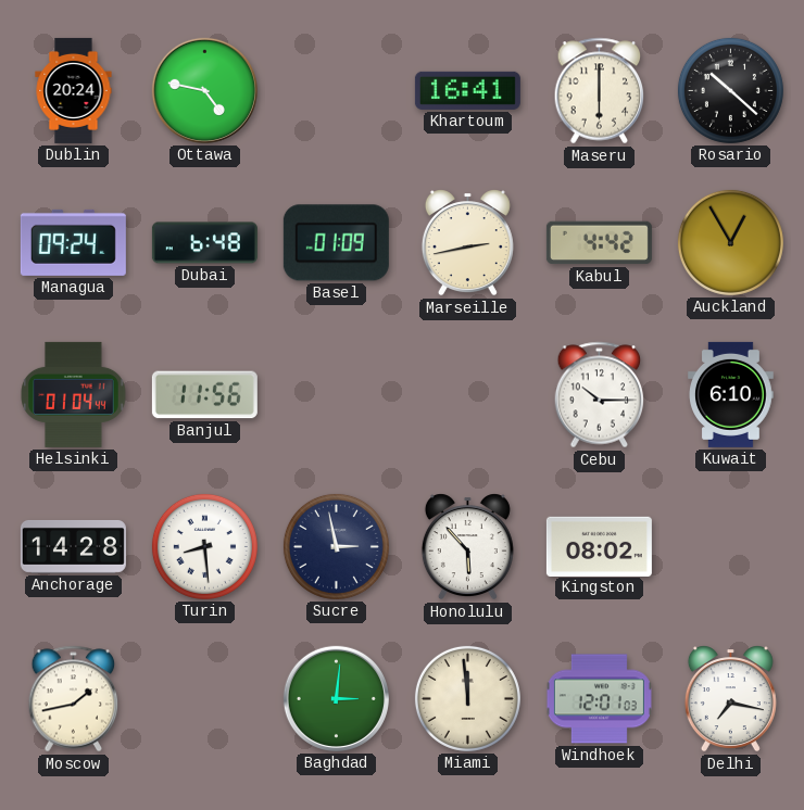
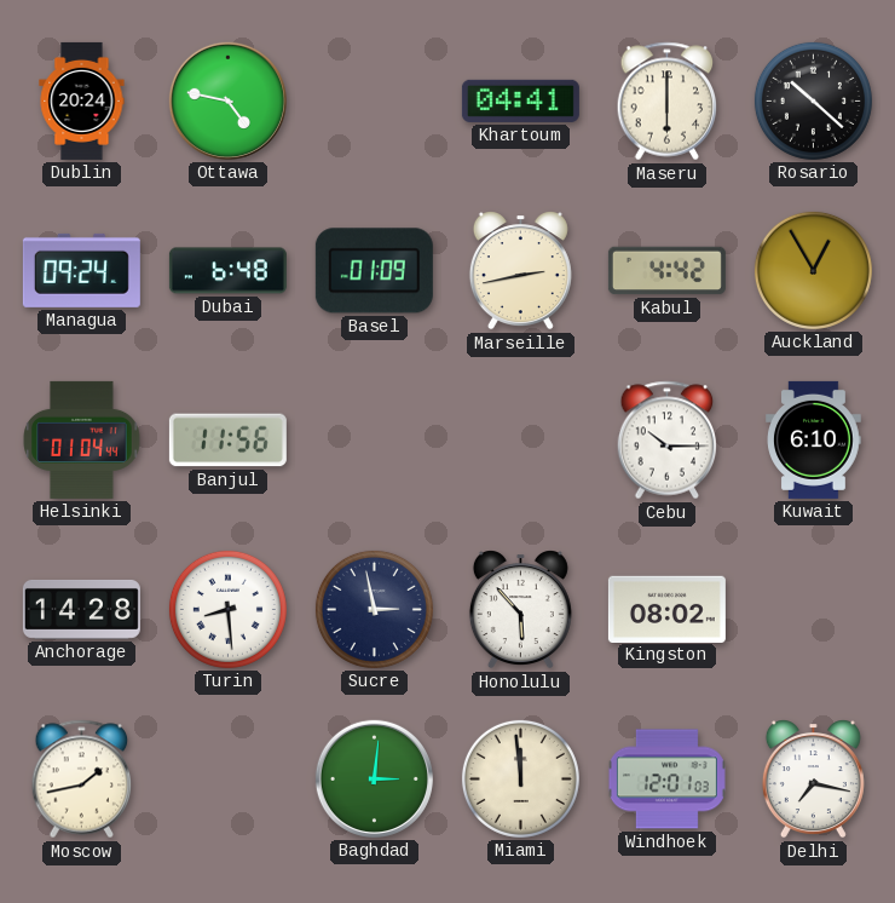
Khartoum: 16:41 -> 04:41
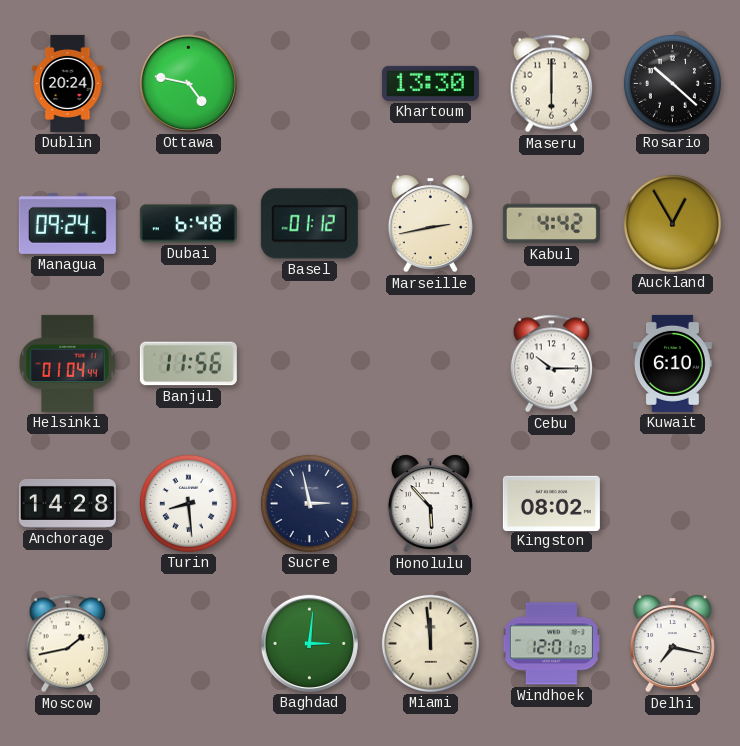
Khartoum: 04:41 -> 13:30
Basel: 01:09 -> 01:12
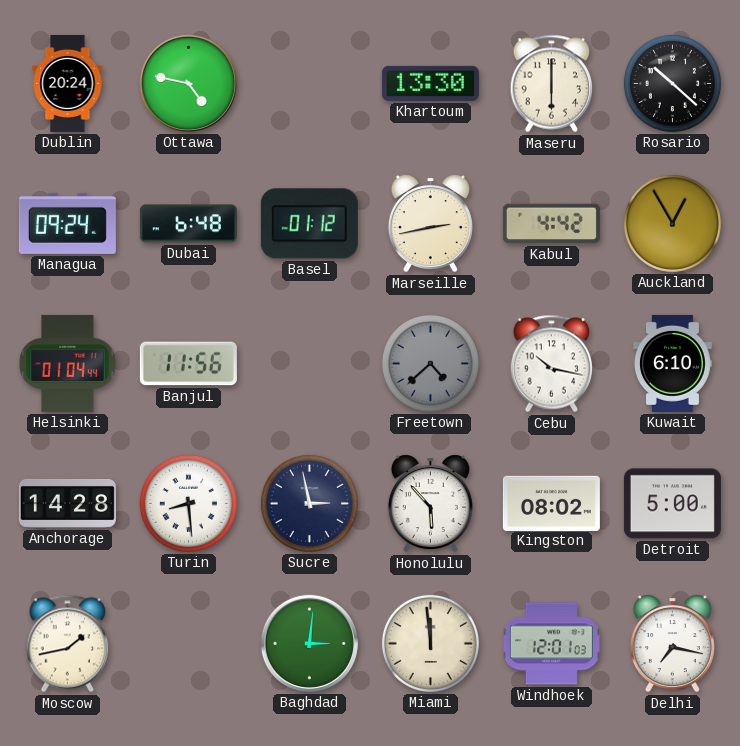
Freetown: none -> 4:38
Cebu: 10:15 -> 10:17
Detroit: none -> 5:00
